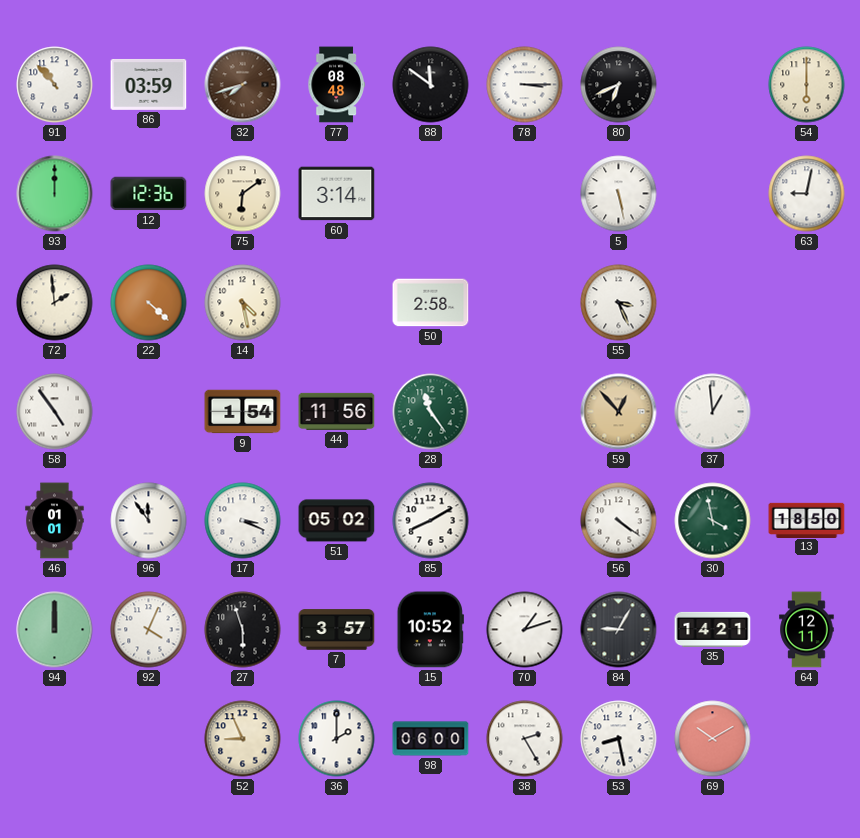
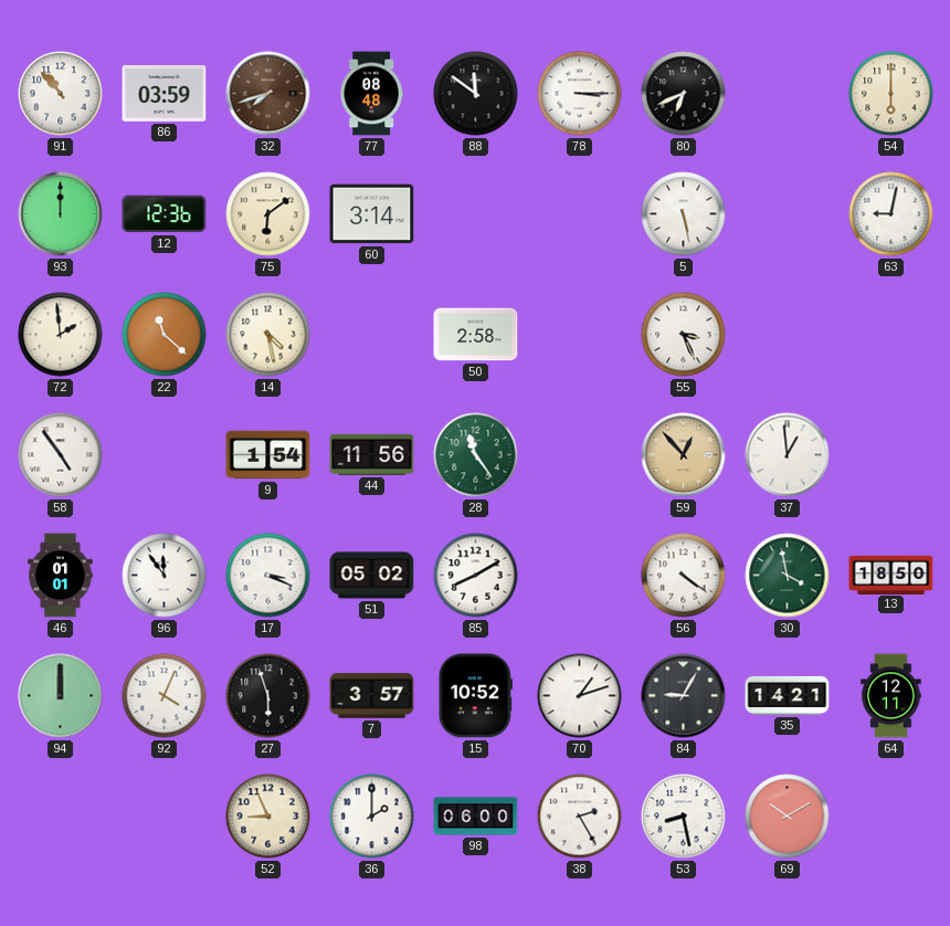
22: 4:22 -> 11:22
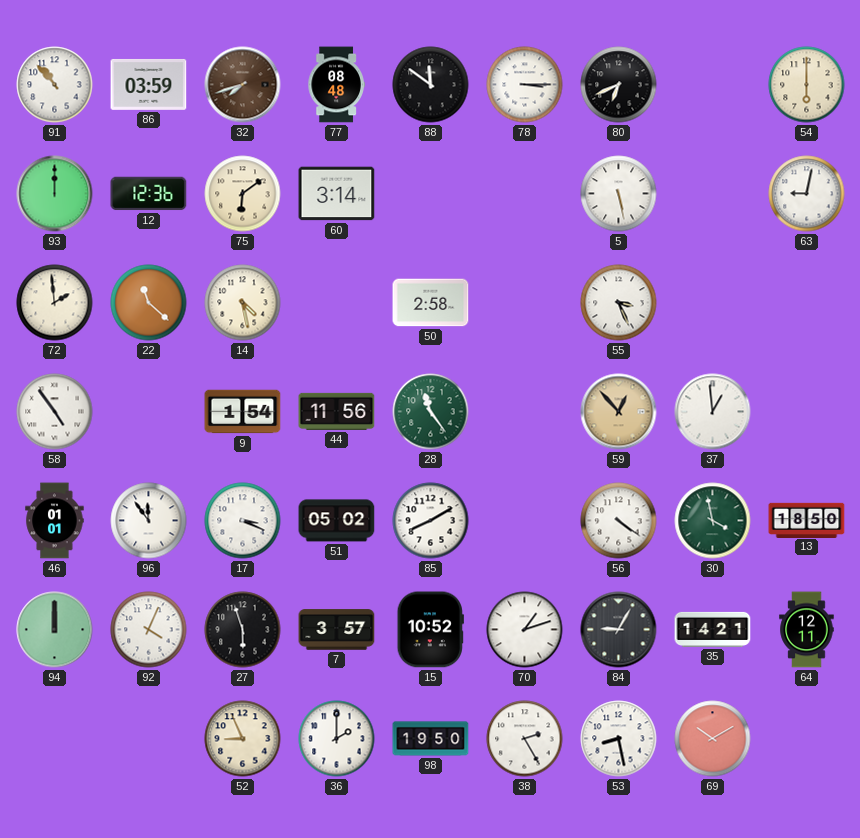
98: 06:00 -> 19:50
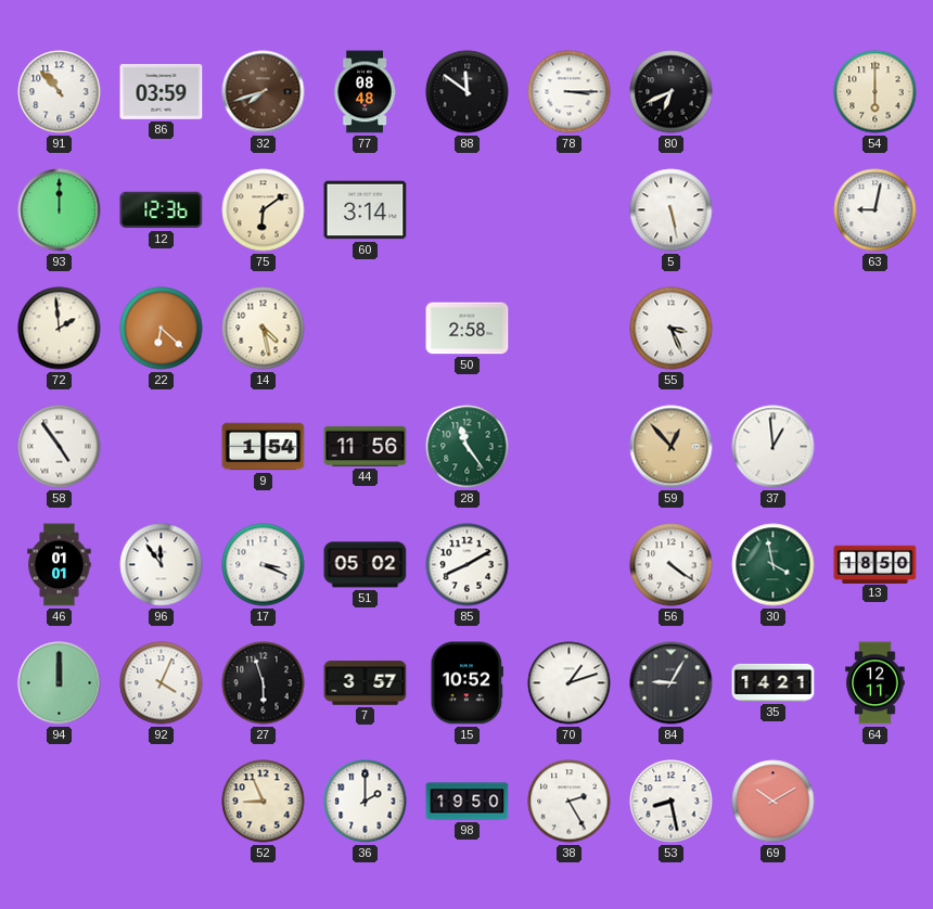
22: 11:22 -> 6:22
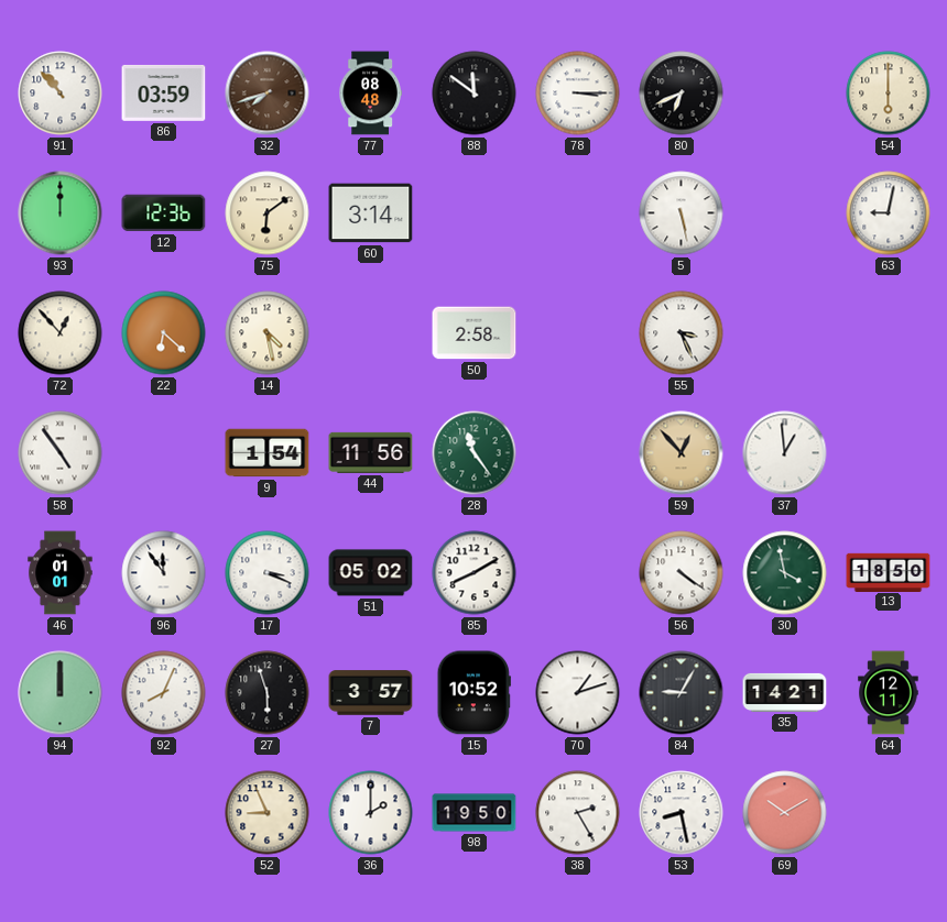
72: 1:59 -> 12:53
92: 4:04 -> 8:04
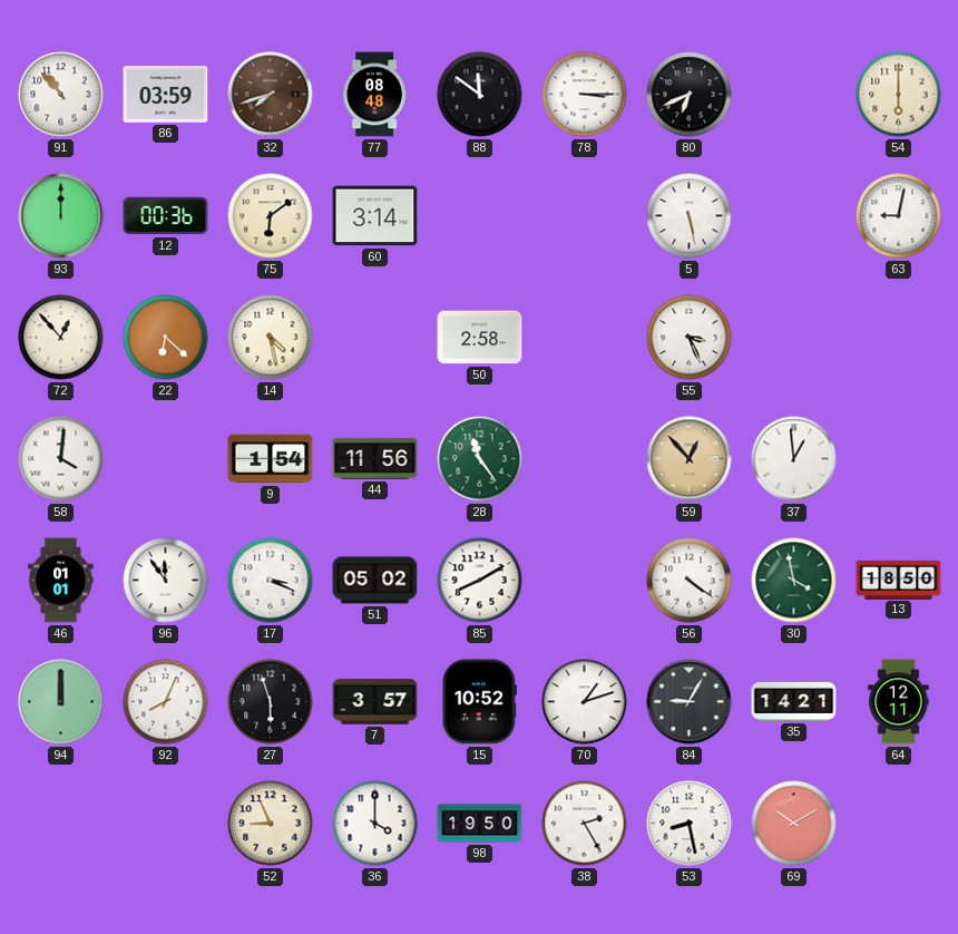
12: 12:36 -> 00:36
58: 4:54 -> 4:01
36: 2:00 -> 4:00
